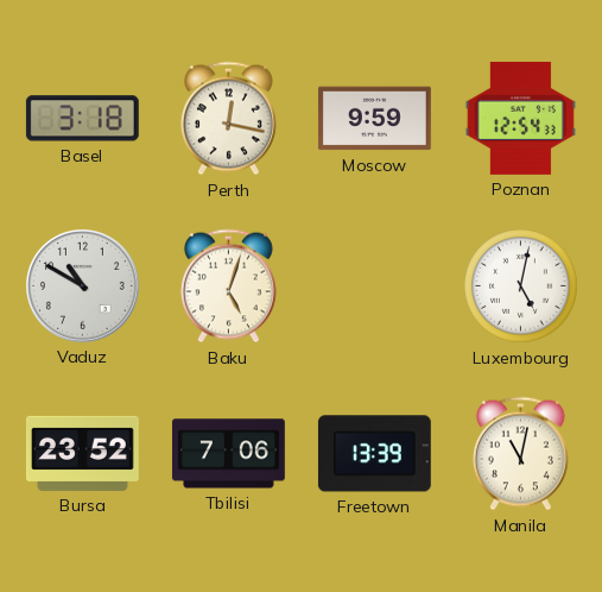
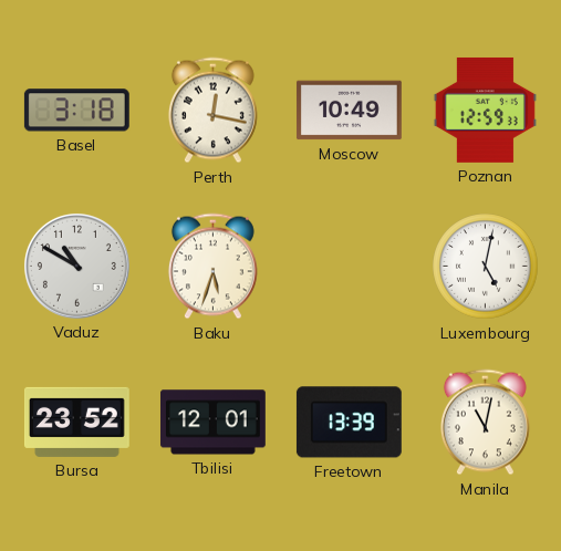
Moscow: 9:59 -> 10:49
Poznan: 12:54 -> 12:59
Baku: 5:03 -> 5:33
Tbilisi: 7:06 -> 12:01
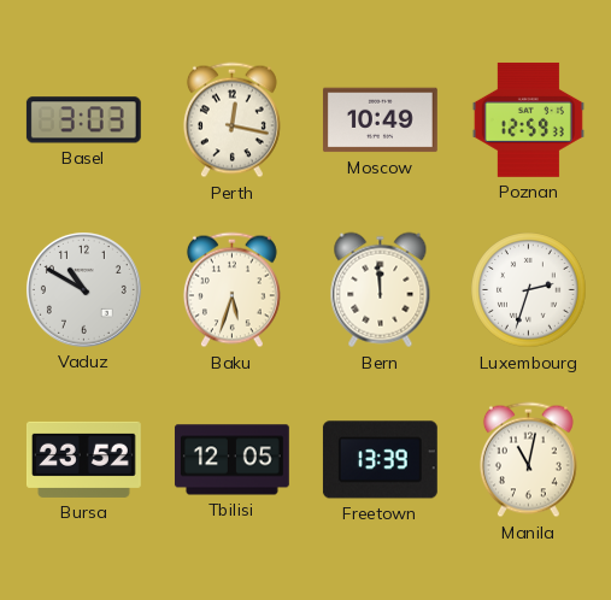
Basel: 3:18 -> 3:03
Bern: none -> 11:59
Luxembourg: 5:02 -> 2:33
Tbilisi: 12:01 -> 12:05
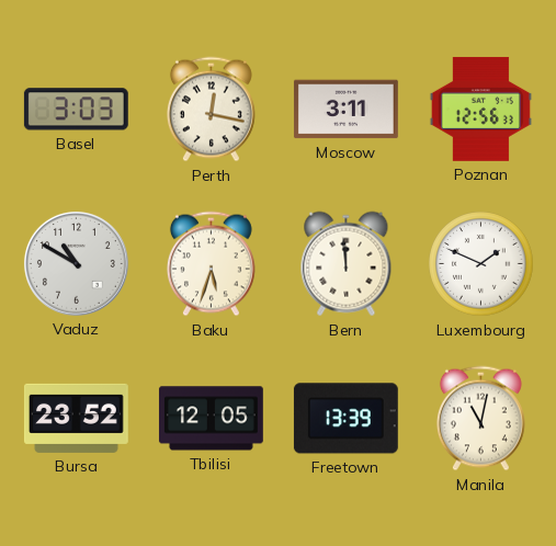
Moscow: 10:49 -> 3:11
Poznan: 12:59 -> 12:56
Luxembourg: 2:33 -> 1:49
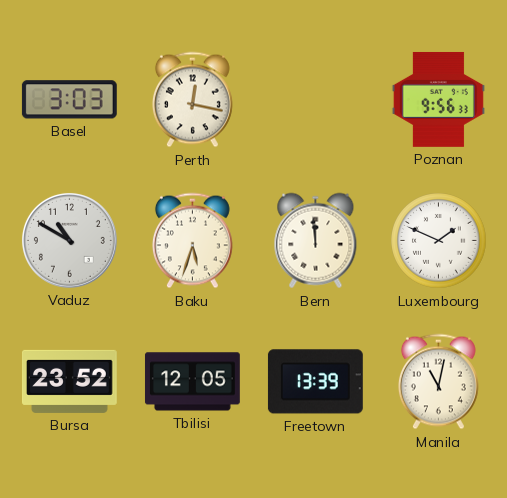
Moscow: 3:11 -> none
Poznan: 12:56 -> 9:56
